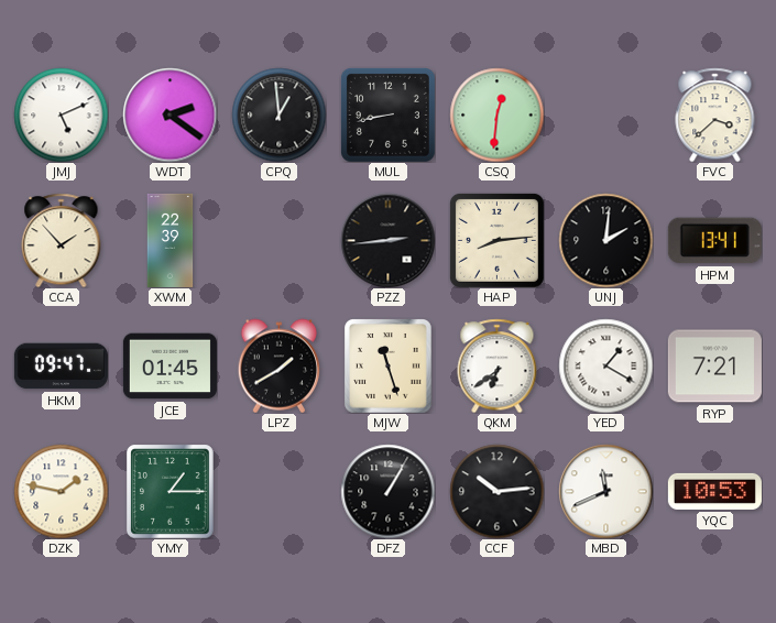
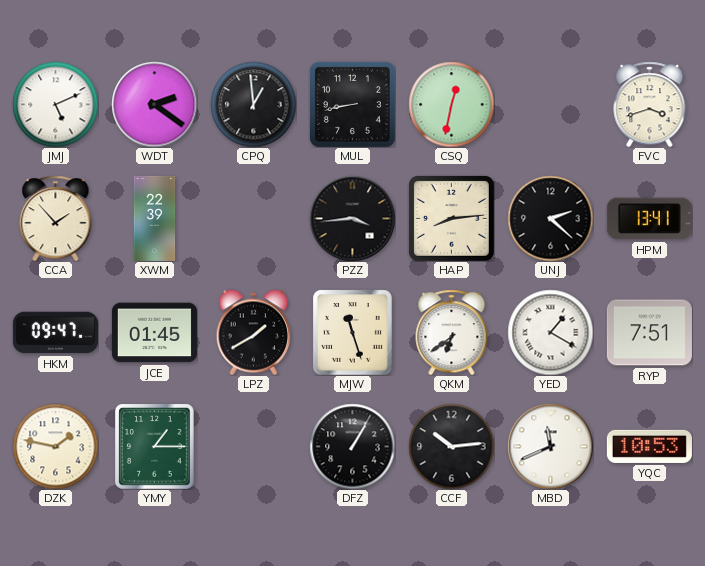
CSQ: 12:31 -> 12:32
FVC: 3:38 -> 3:42
PZZ: 2:44 -> 3:44
UNJ: 2:01 -> 2:22
RYP: 7:21 -> 7:51
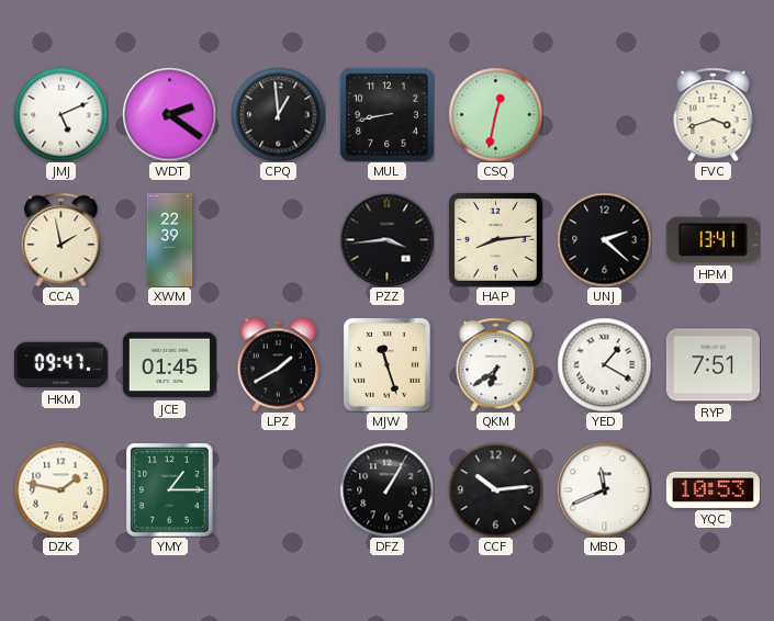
CCA: 1:53 -> 1:58
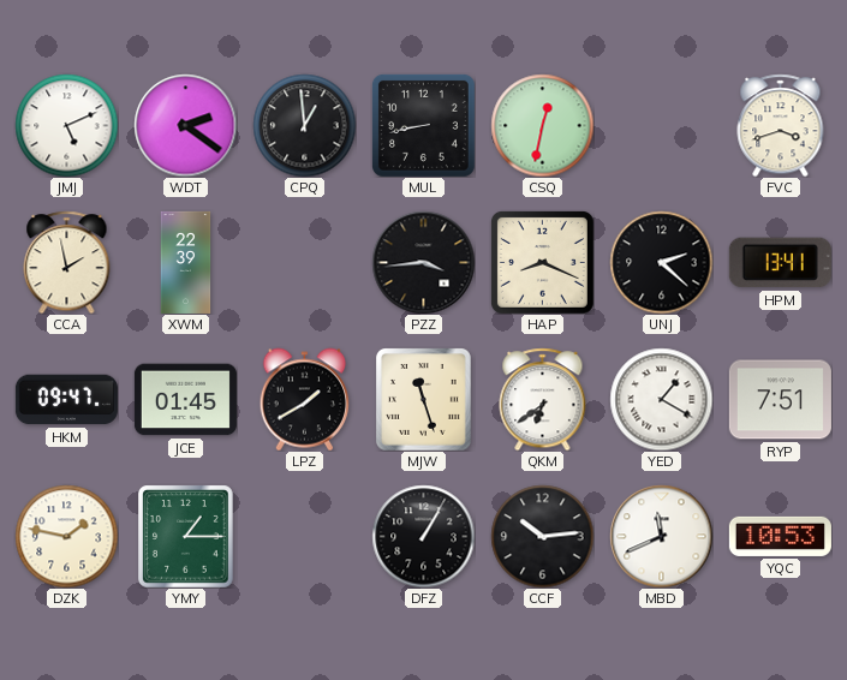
HAP: 8:14 -> 8:19
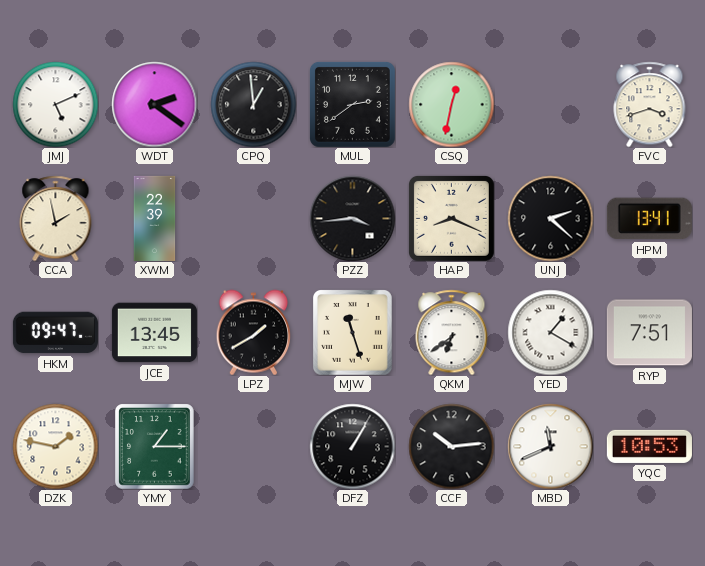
MUL: 8:43 -> 2:39
JCE: 01:45 -> 13:45
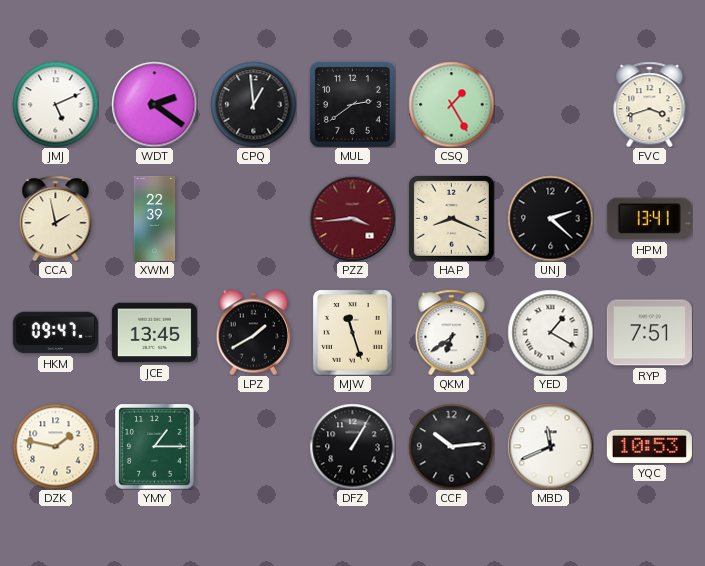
CSQ: 12:32 -> 1:25
PZZ dial: black -> burgundy
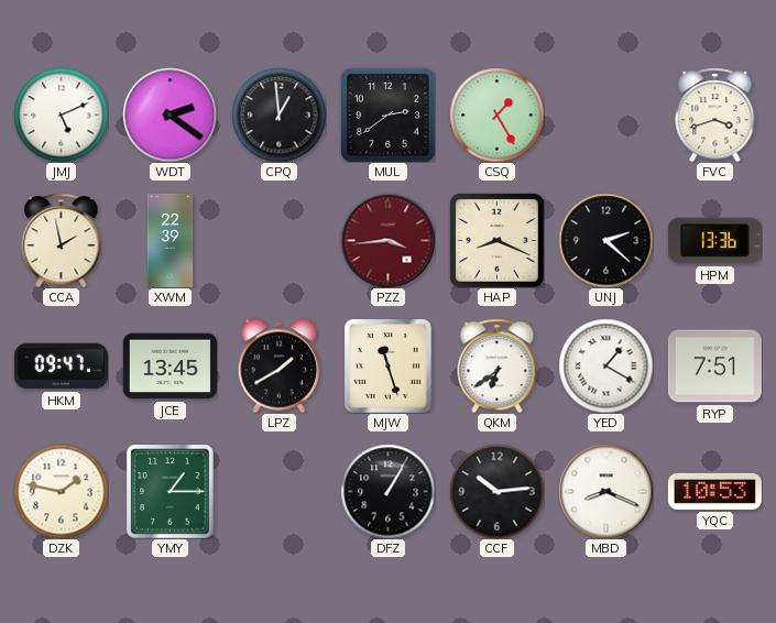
HPM: 13:41 -> 13:36
MBD: 11:41 -> 8:19
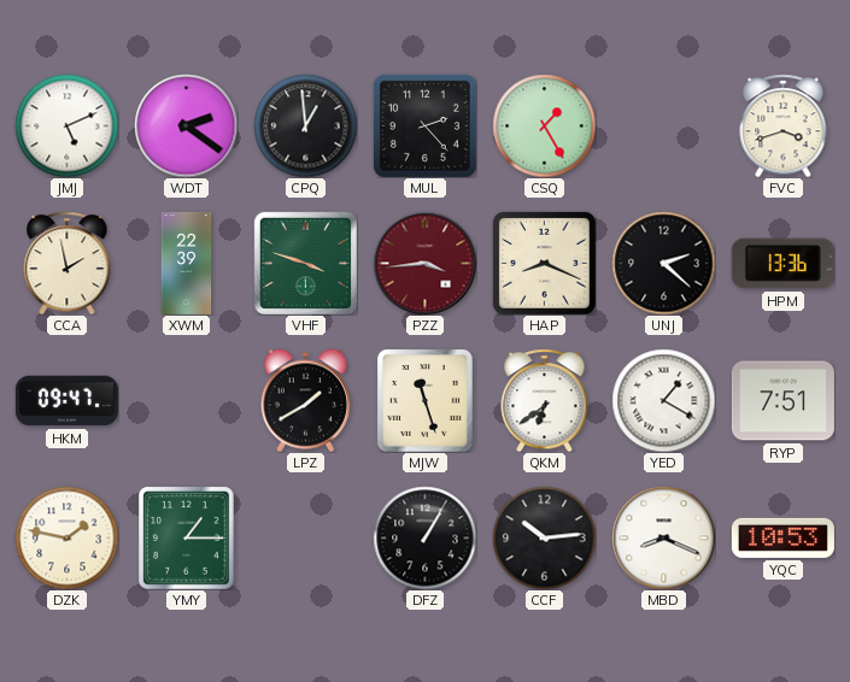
MUL: 2:39 -> 2:23
VHF: none -> 3:48
JCE: 13:45 -> none
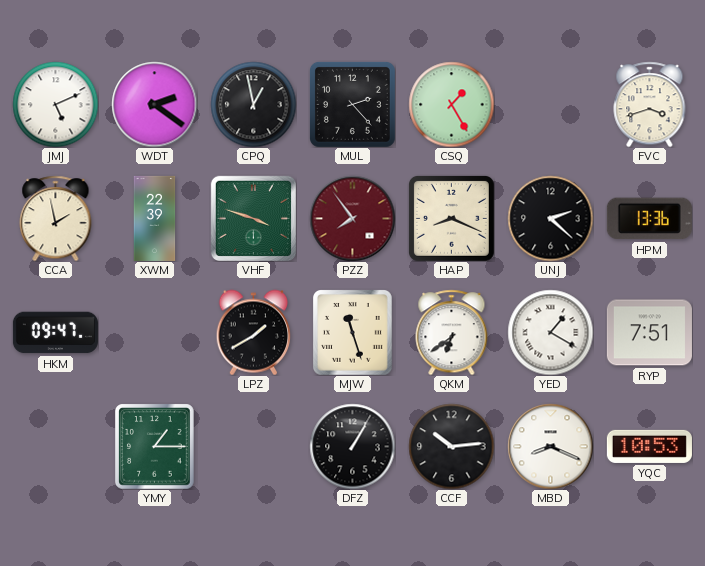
CPQ: 12:59 -> 12:58
PZZ: 3:44 -> 7:54
DZK: 1:47 -> none
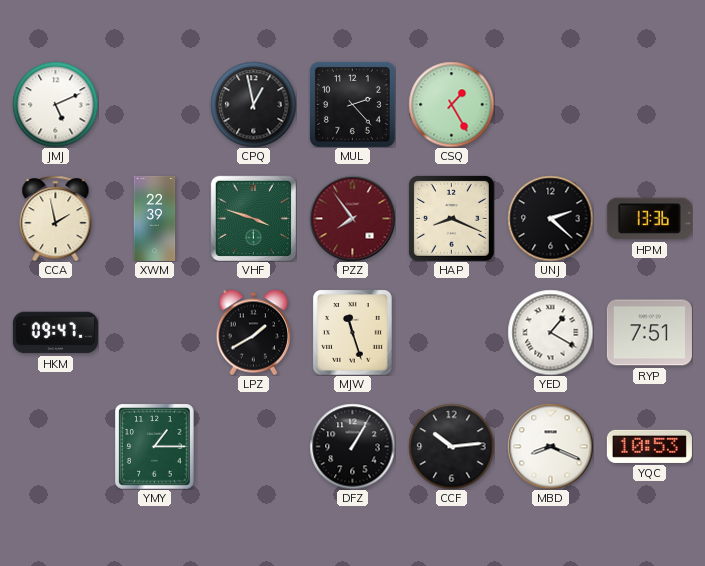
WDT: 2:21 -> none
FVC: 3:42 -> none
QKM: 6:39 -> none
